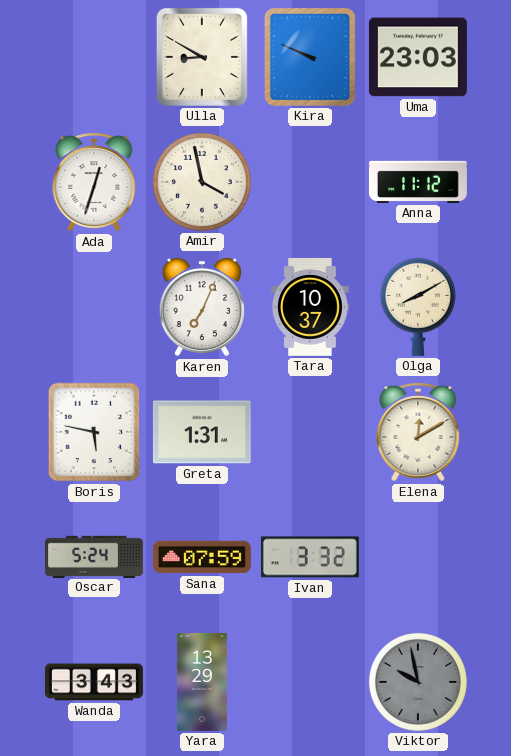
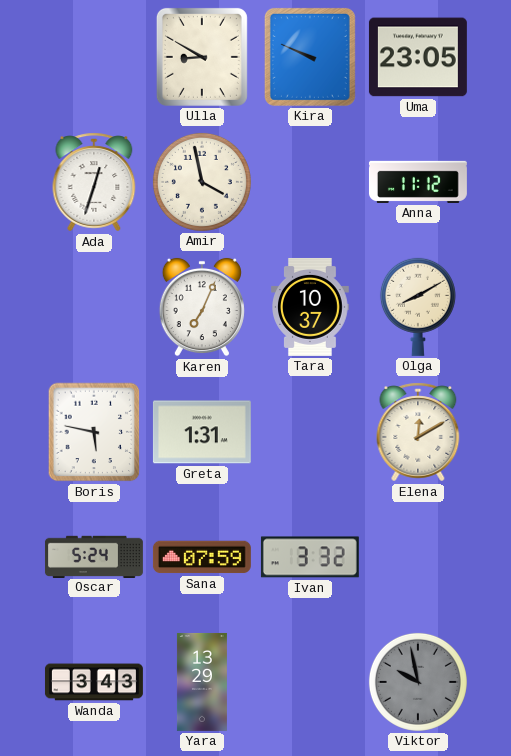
Uma: 23:03 -> 23:05
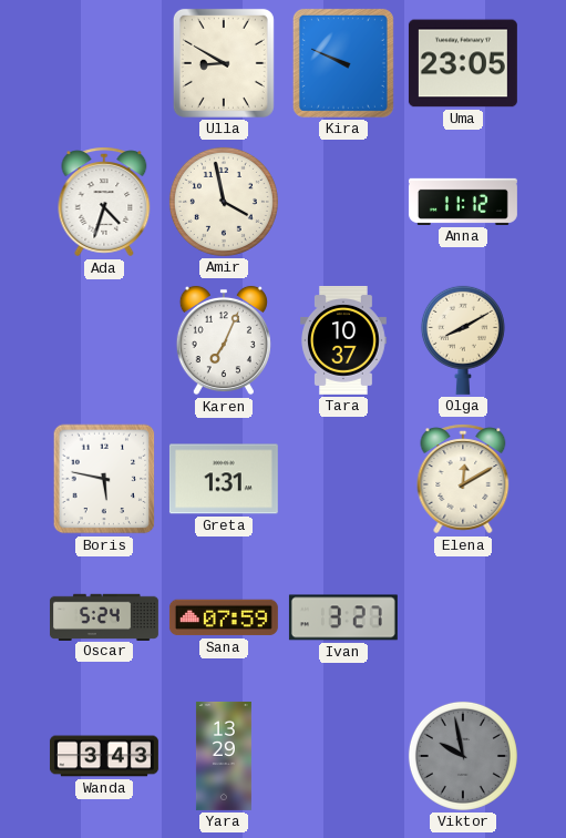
Ada: 12:33 -> 4:33
Ivan: 3:32 -> 3:27
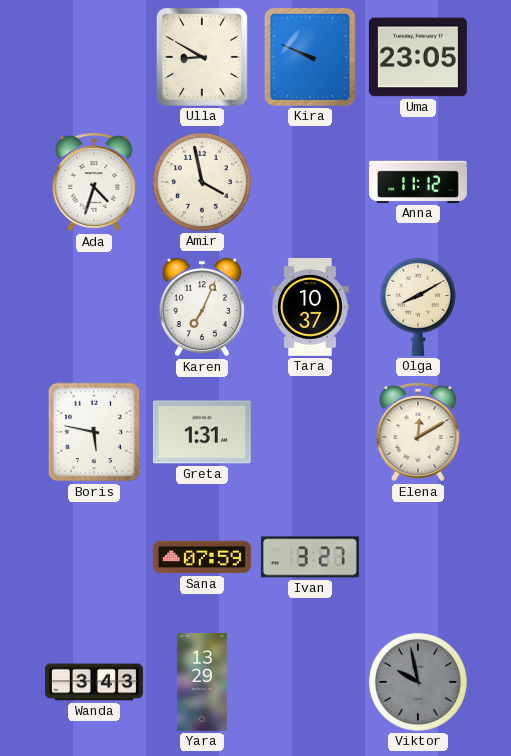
Oscar: 5:24 -> none
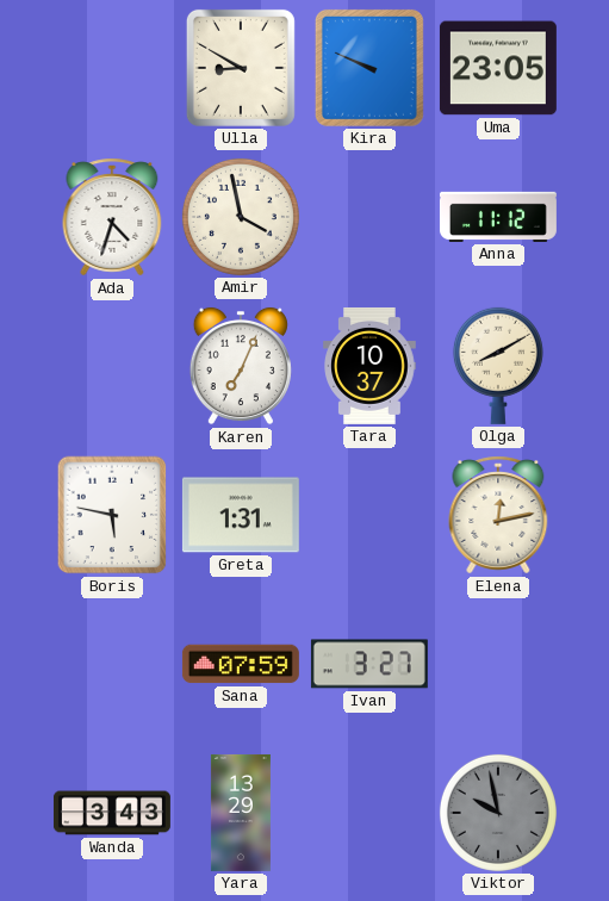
Elena: 12:10 -> 12:13
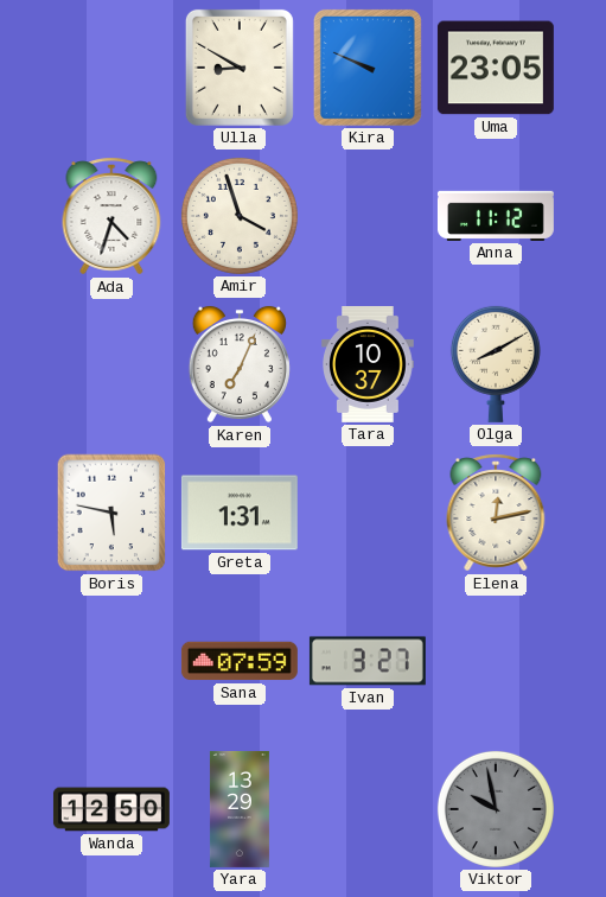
Amir: 3:58 -> 3:57
Wanda: 3:43 -> 12:50
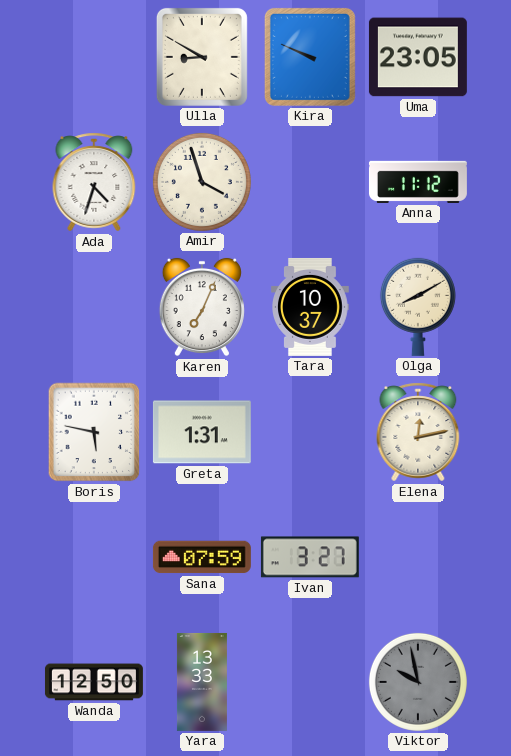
Yara: 13:29 -> 13:33
